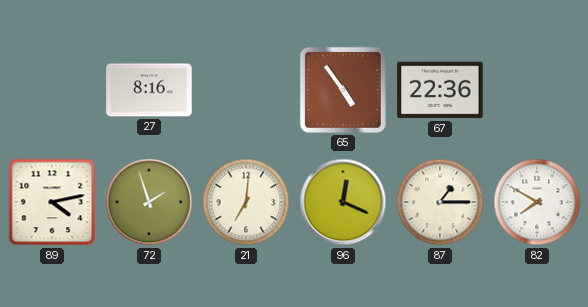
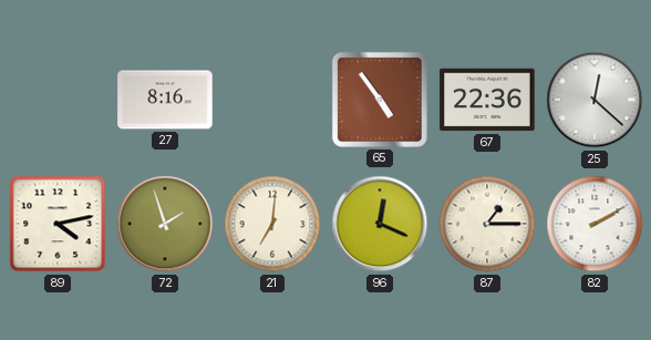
25: none -> 12:22
82: 7:50 -> 2:10
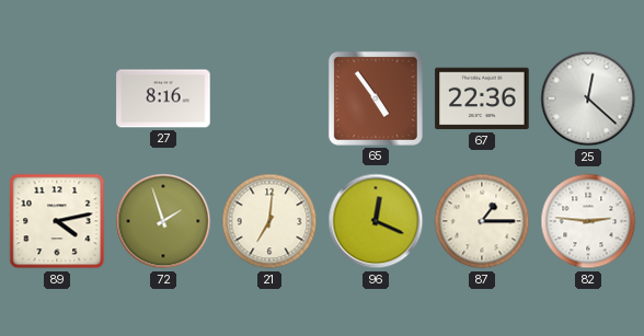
82: 2:10 -> 2:46
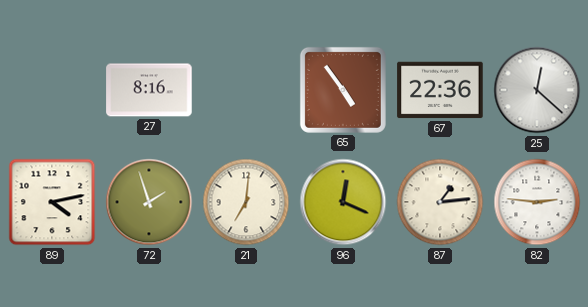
87: 1:15 -> 1:14
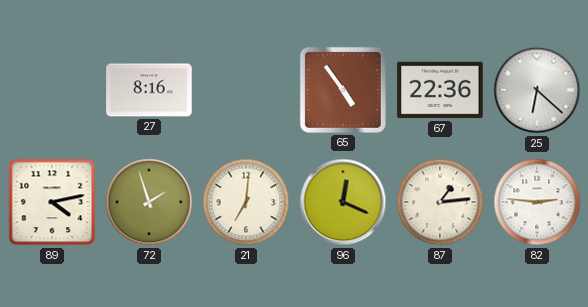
25: 12:22 -> 6:22
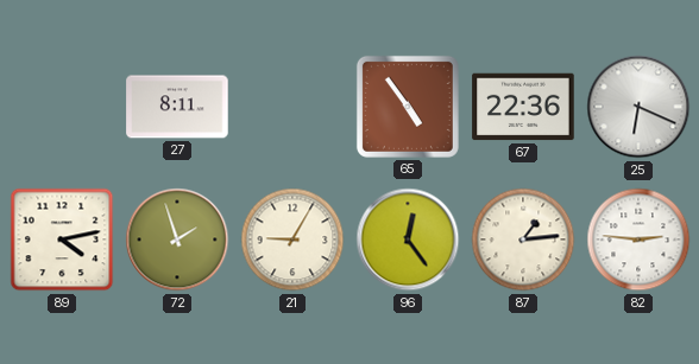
27: 8:16 -> 8:11
25: 6:22 -> 6:19
21: 7:01 -> 9:05
96: 12:19 -> 12:24
